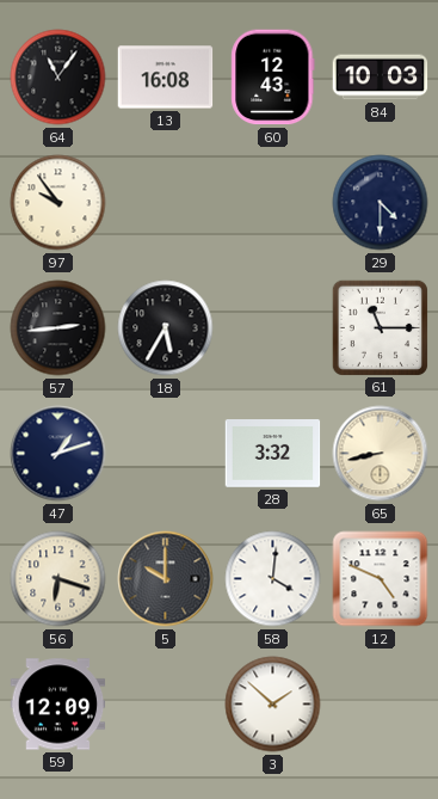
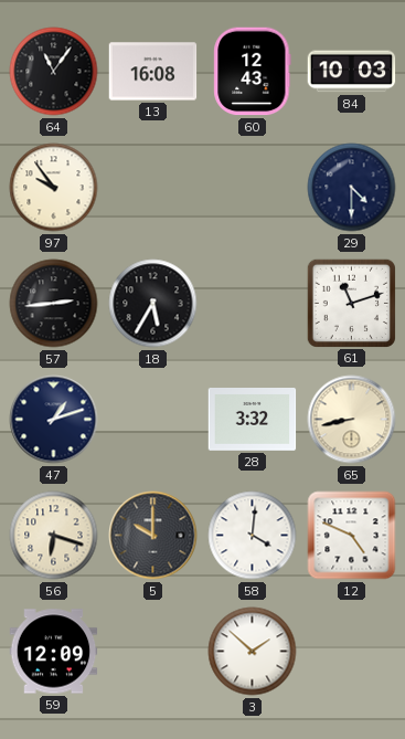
61: 11:15 -> 11:12
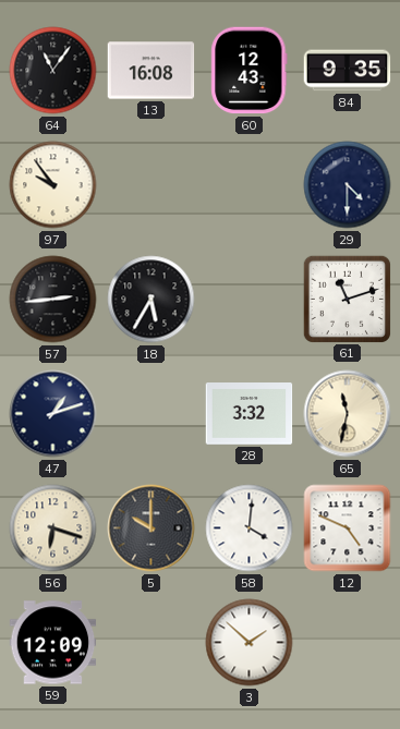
84: 10:03 -> 9:35
65: 8:43 -> 11:32
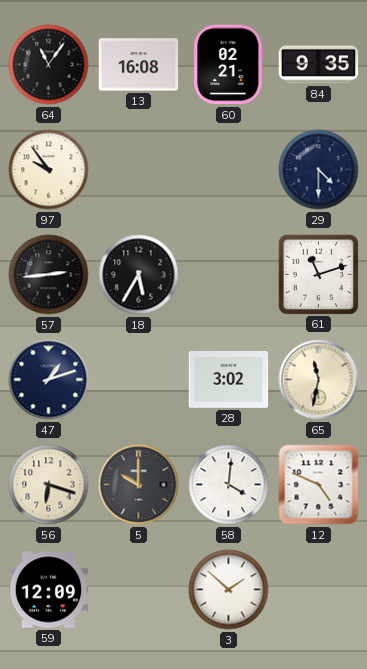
60: 12:43 -> 02:21
28: 3:32 -> 3:02
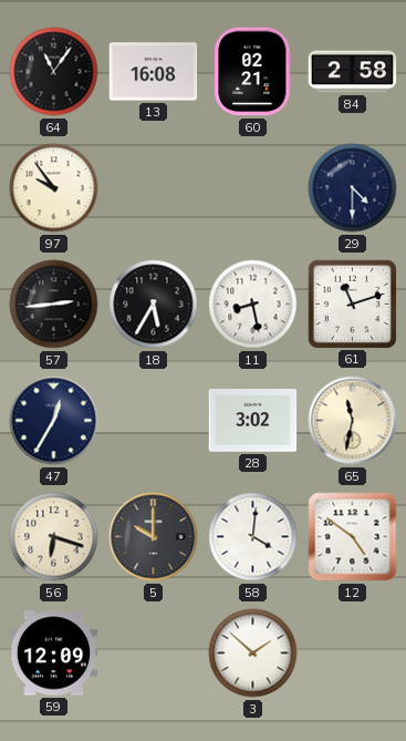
84: 9:35 -> 2:58
11: none -> 8:28
47: 1:12 -> 12:35
12: 4:49 -> 4:51
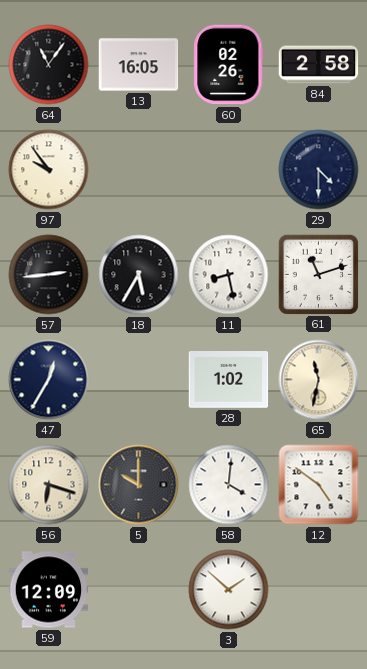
13: 16:08 -> 16:05
60: 02:21 -> 02:26
28: 3:02 -> 1:02
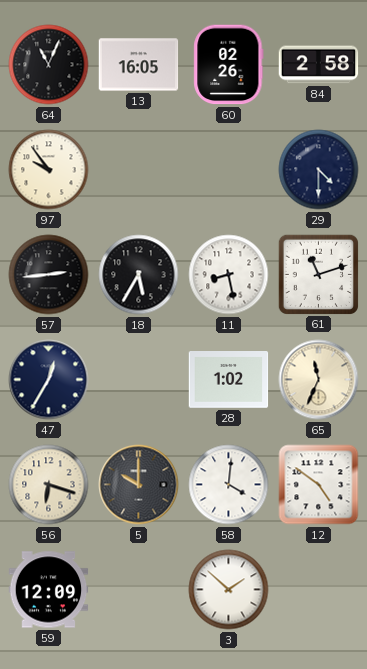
64: 11:06 -> 11:04
65: 11:32 -> 11:34
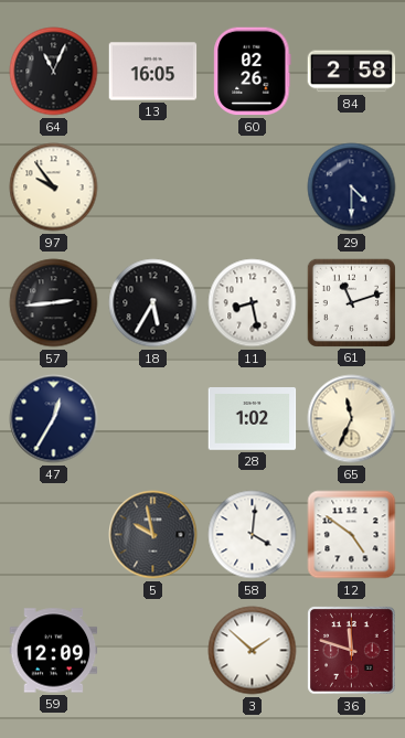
56: 6:18 -> none
5: 10:00 -> 9:58
36: none -> 11:48
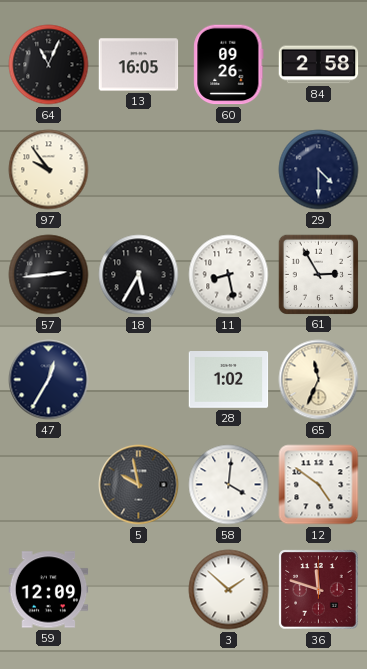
60: 02:26 -> 09:26
61: 11:12 -> 2:55
